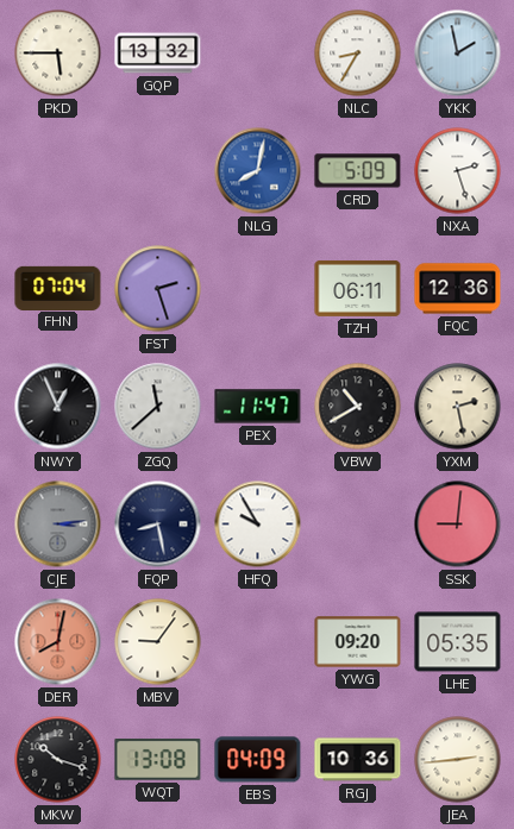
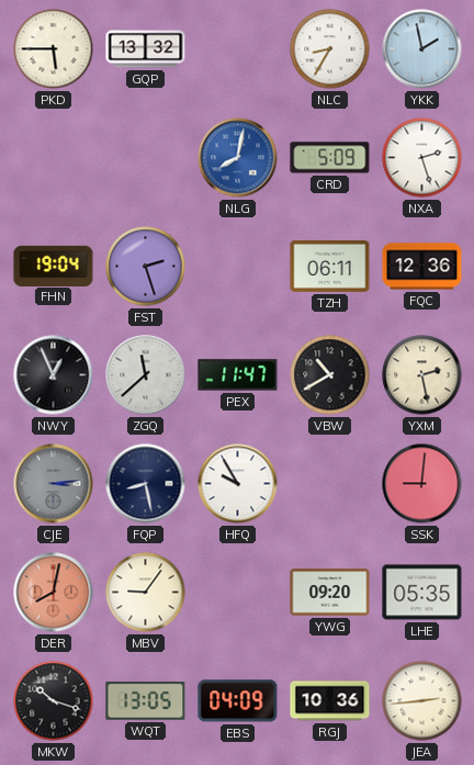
FHN: 07:04 -> 19:04
WQT: 13:08 -> 13:05
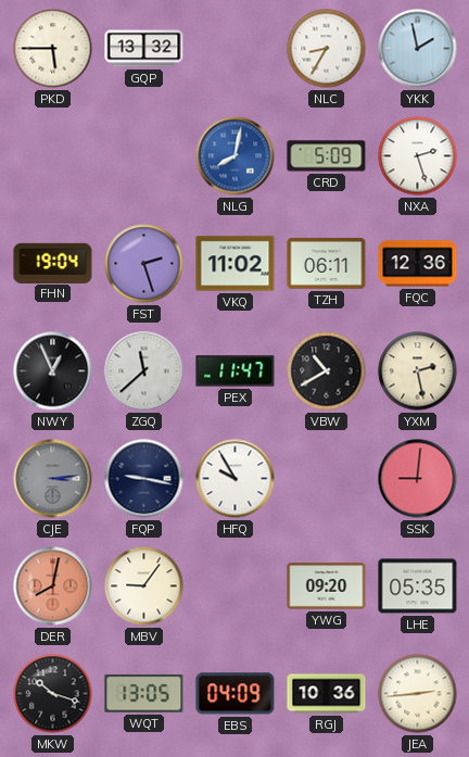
VKQ: none -> 11:02
FQP: 8:28 -> 9:17
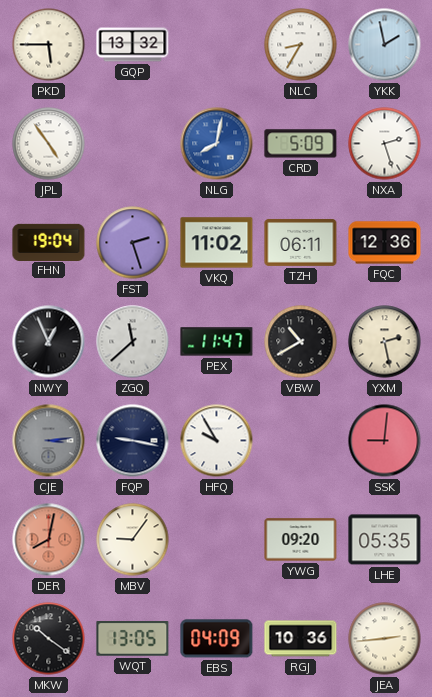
JPL: none -> 4:54
MKW: 10:18 -> 10:21
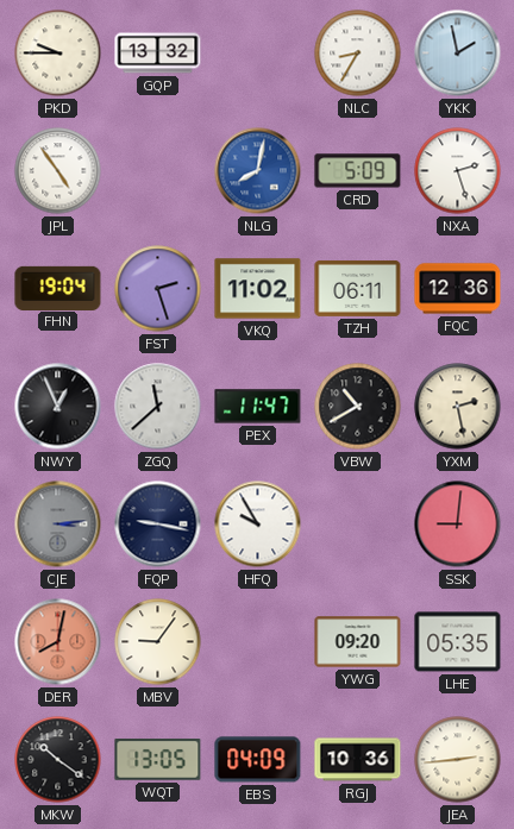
PKD: 5:45 -> 9:45
